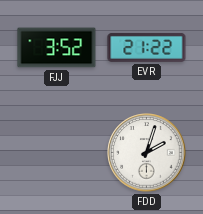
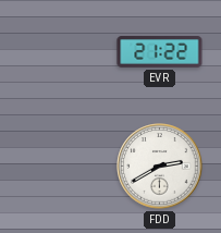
FJJ: 3:52 -> none
FDD: 2:03 -> 2:40
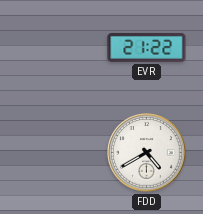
FDD: 2:40 -> 4:40
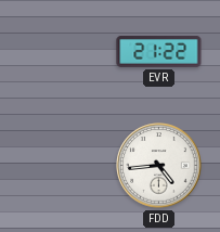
FDD: 4:40 -> 4:44
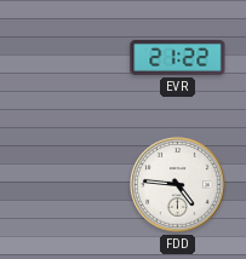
FDD: 4:44 -> 4:46
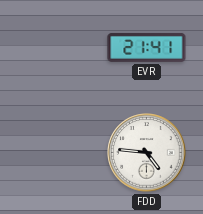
EVR: 21:22 -> 21:41
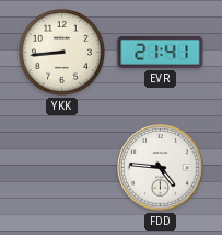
YKK: none -> 8:44
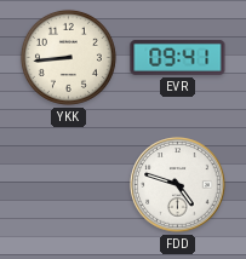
EVR: 21:41 -> 09:41
FDD: 4:46 -> 4:48
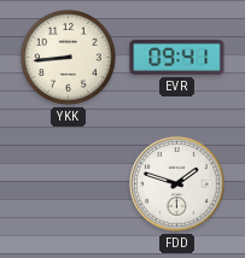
FDD: 4:48 -> 1:48
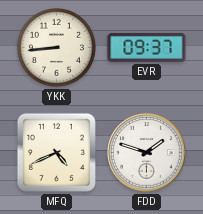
EVR: 09:41 -> 09:37
MFQ: none -> 4:41
